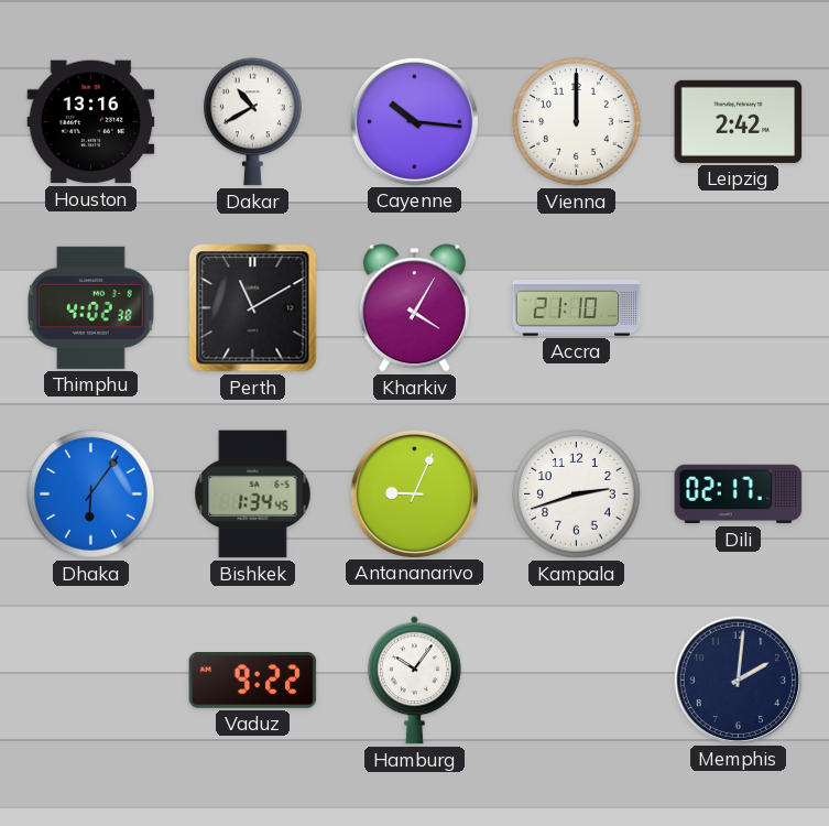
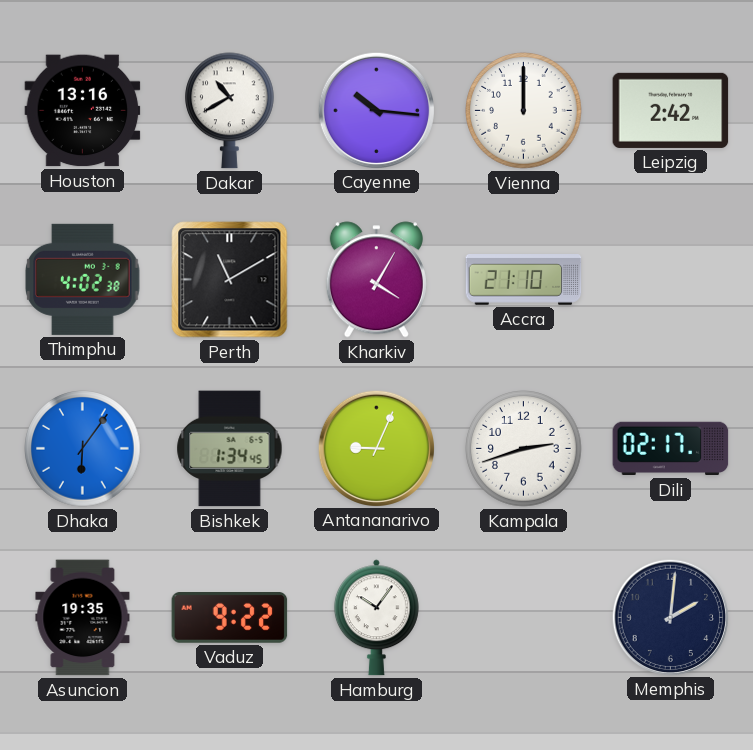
Asuncion: none -> 19:35
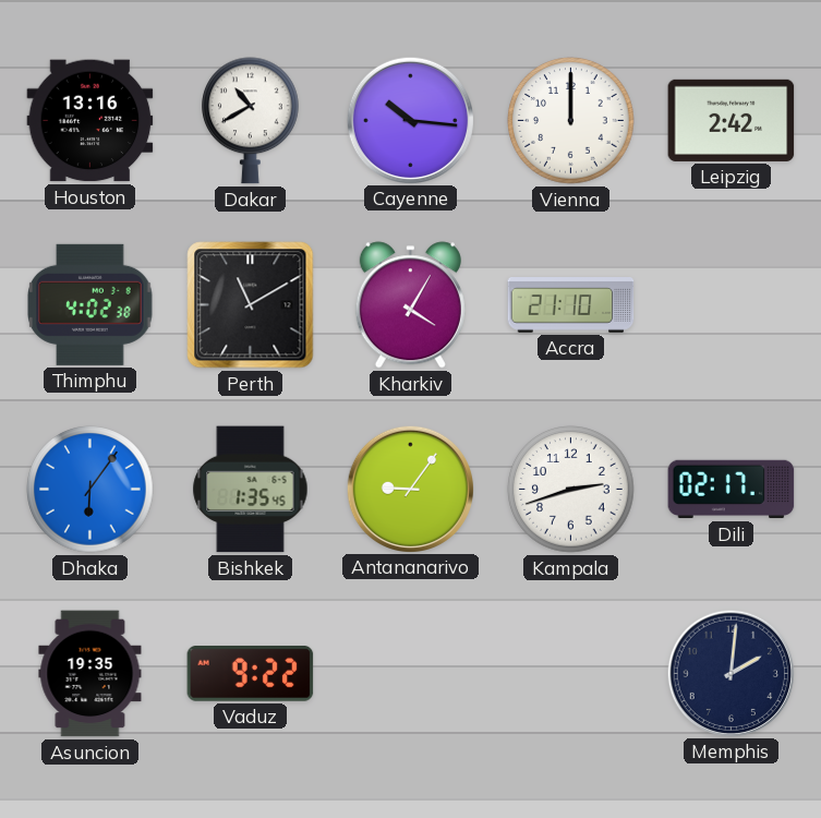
Bishkek: 1:34 -> 1:35
Antananarivo: 9:04 -> 9:06
Hamburg: 10:06 -> none
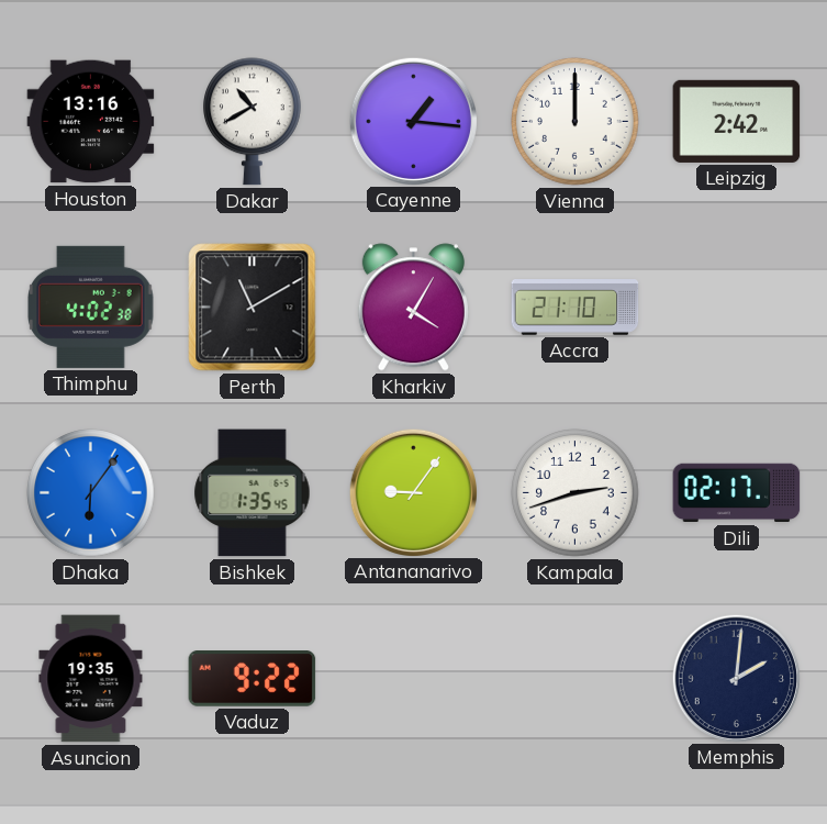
Cayenne: 10:16 -> 1:16
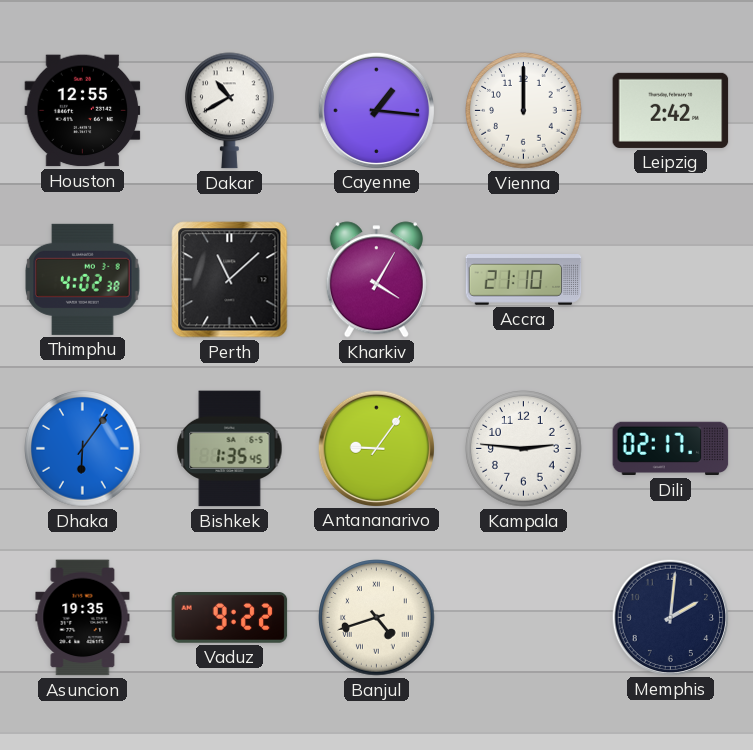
Houston: 13:16 -> 12:55
Perth: 11:10 -> 11:08
Kampala: 2:42 -> 2:46
Banjul: none -> 4:42
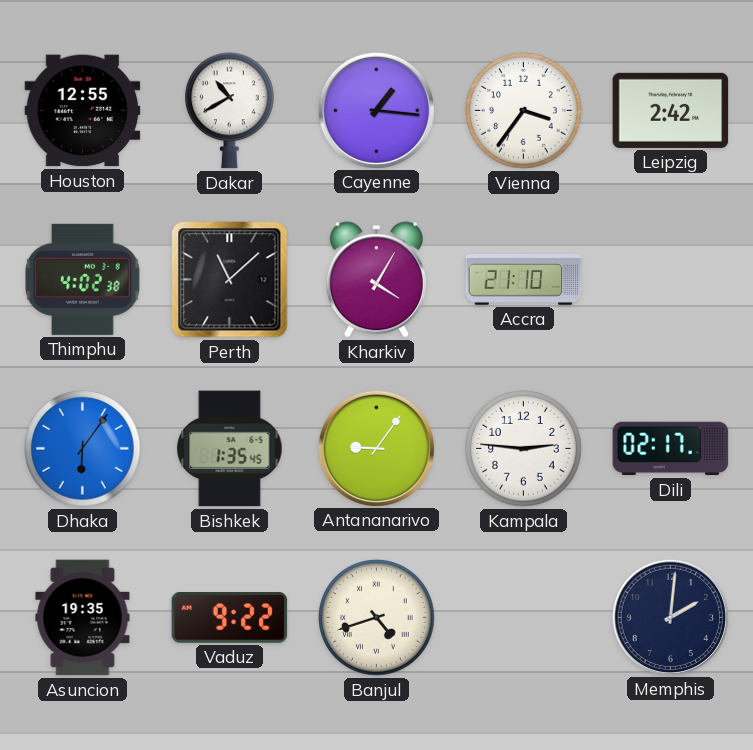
Vienna: 12:00 -> 3:36
